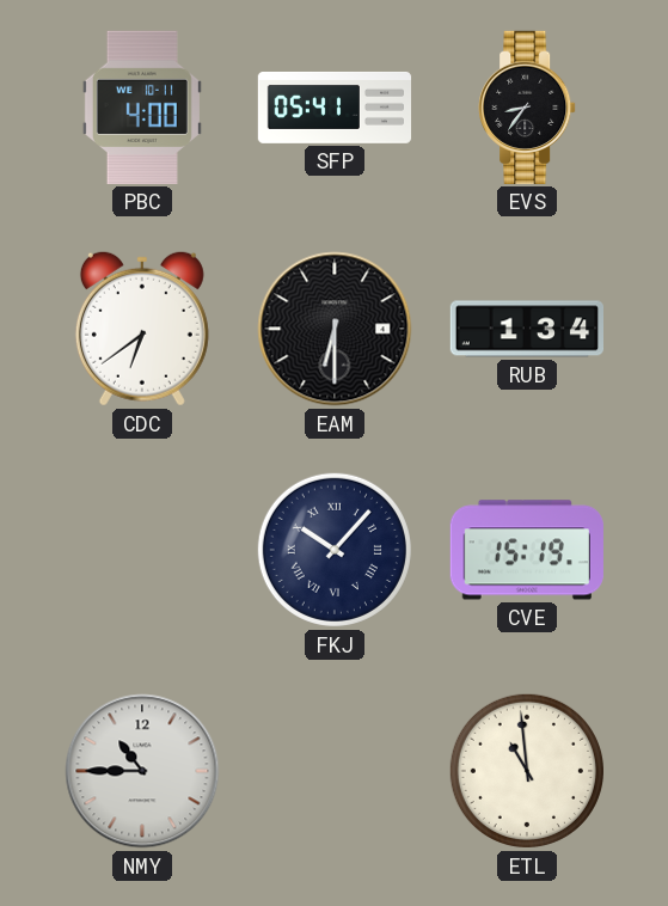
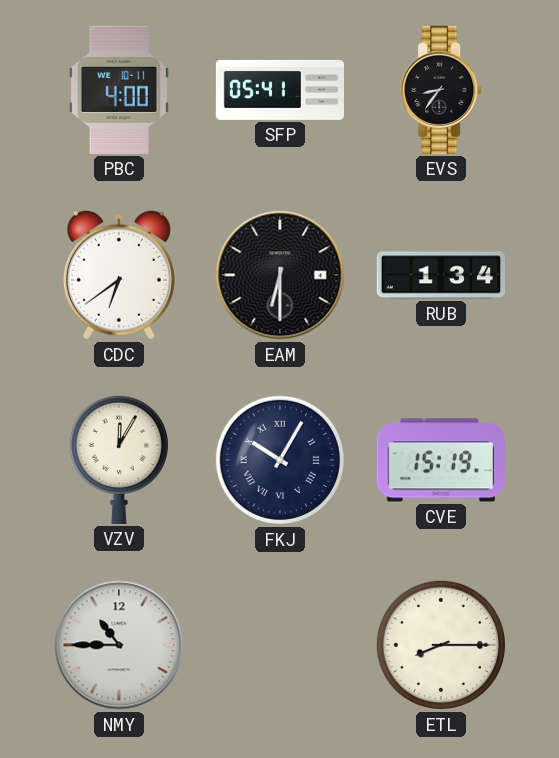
VZV: none -> 12:05
FKJ: 10:07 -> 10:05
ETL: 10:59 -> 8:15
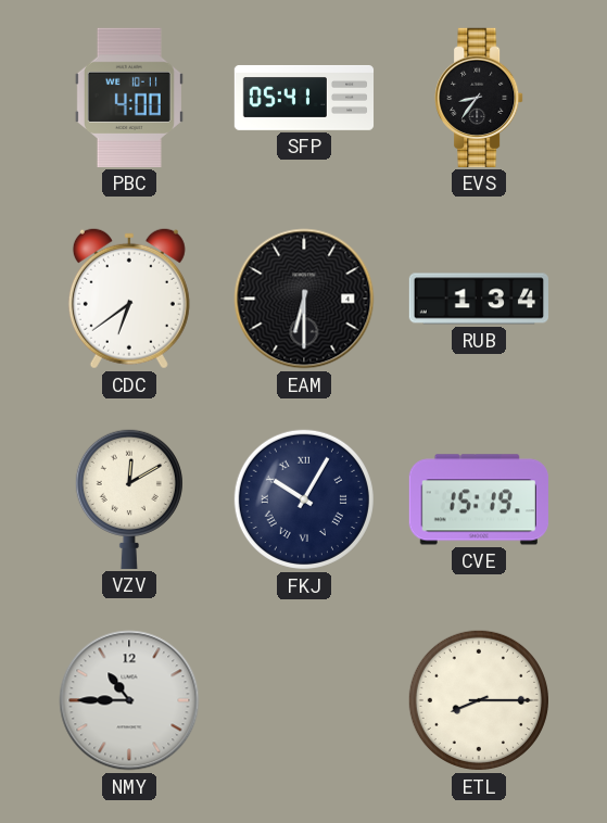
VZV: 12:05 -> 12:10
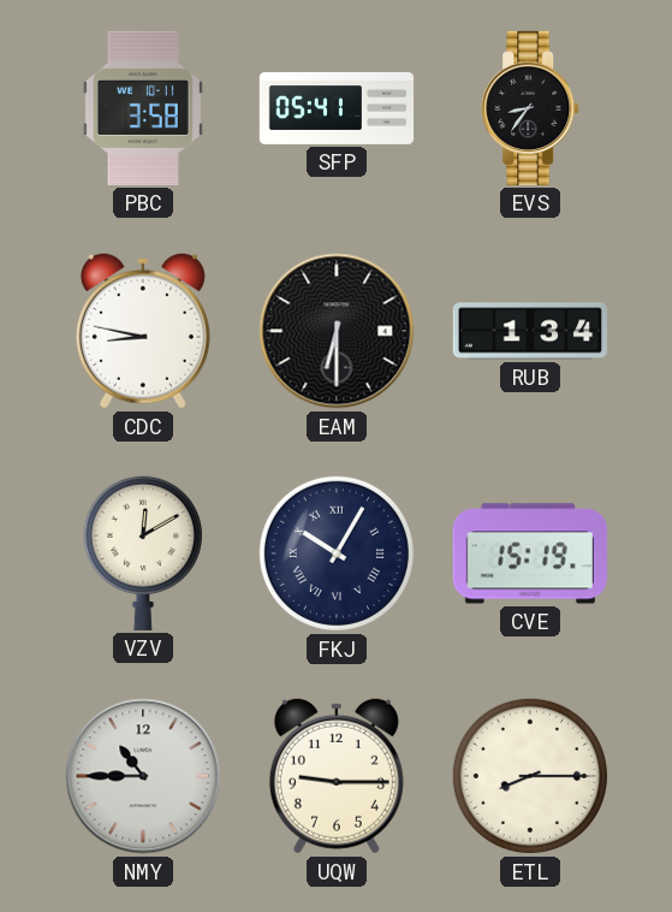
PBC: 4:00 -> 3:58
CDC: 6:39 -> 8:47
UQW: none -> 9:15
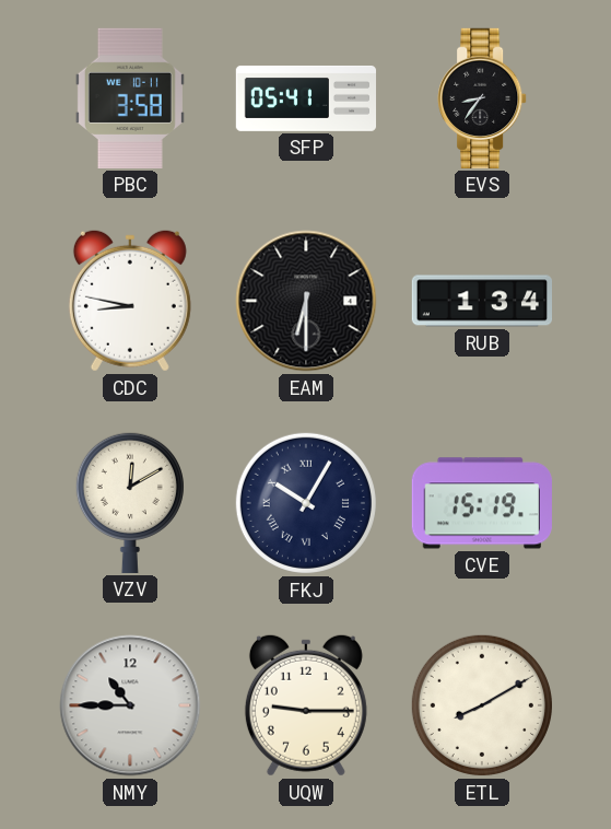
ETL: 8:15 -> 8:10
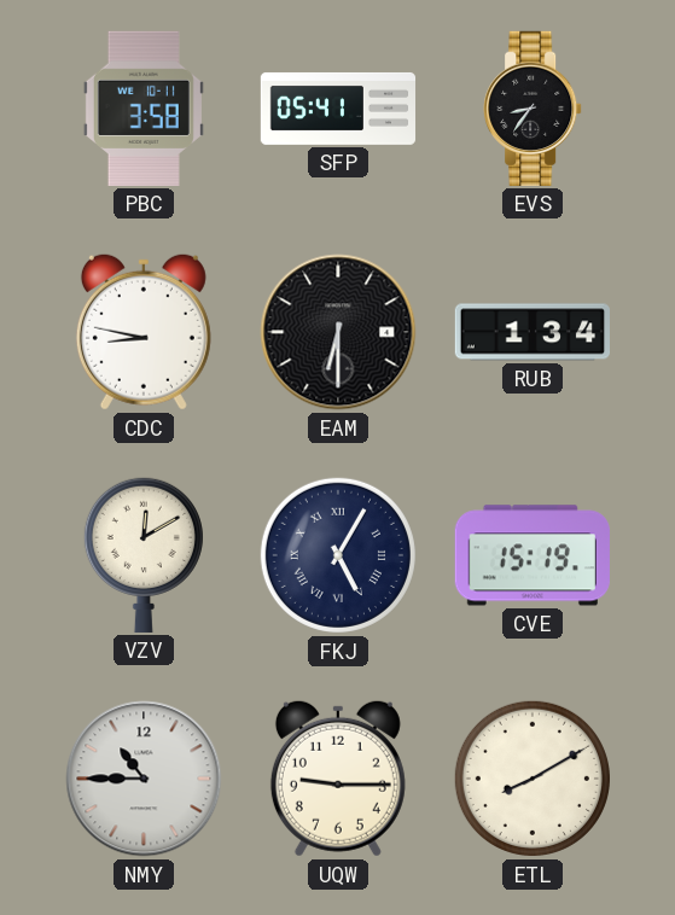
FKJ: 10:05 -> 5:05
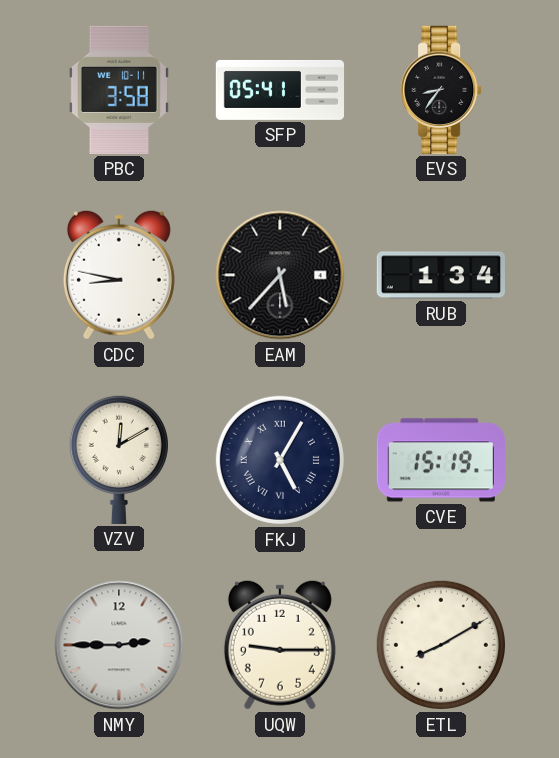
EAM: 6:30 -> 5:37
NMY: 10:45 -> 2:45
